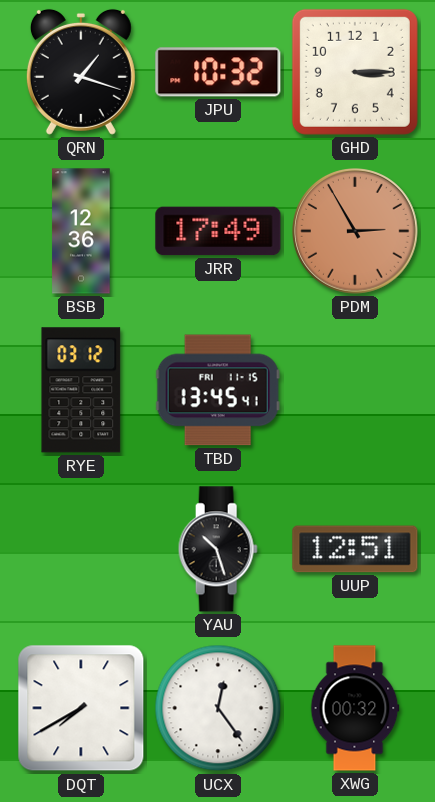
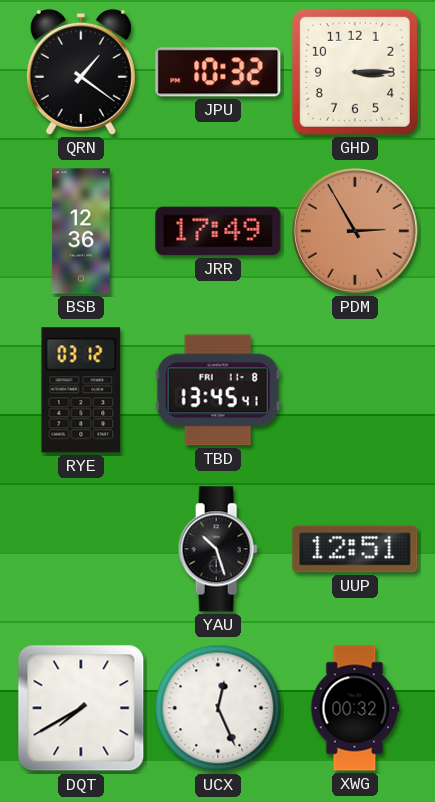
QRN: 1:18 -> 1:21
TBD date: FRI 11-15 -> FRI 11-8
UCX: 12:24 -> 12:26
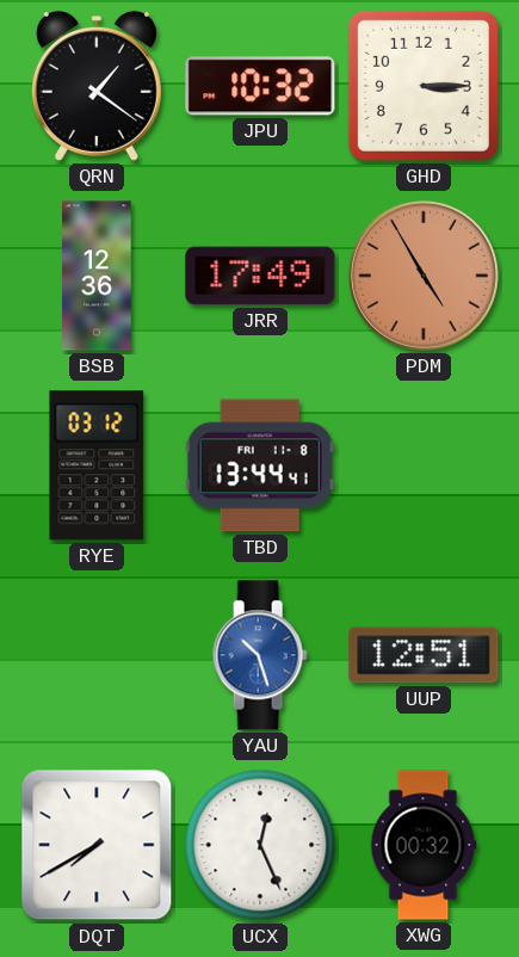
PDM: 2:55 -> 4:55
TBD: 13:45 -> 13:44
YAU dial: black -> blue
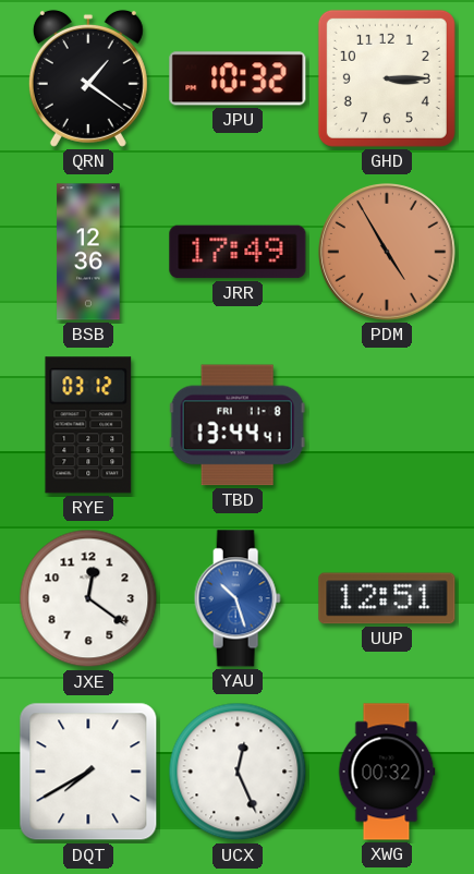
JXE: none -> 12:21
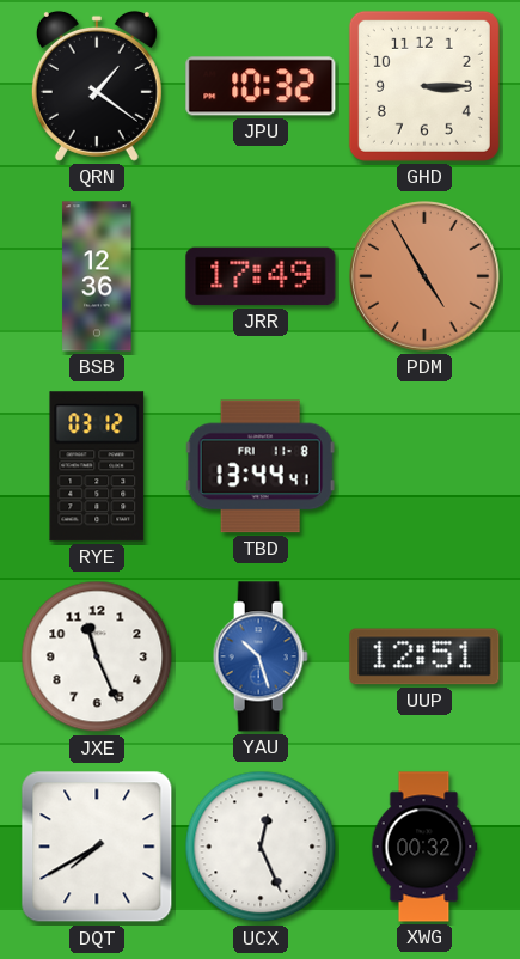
JXE: 12:21 -> 11:26
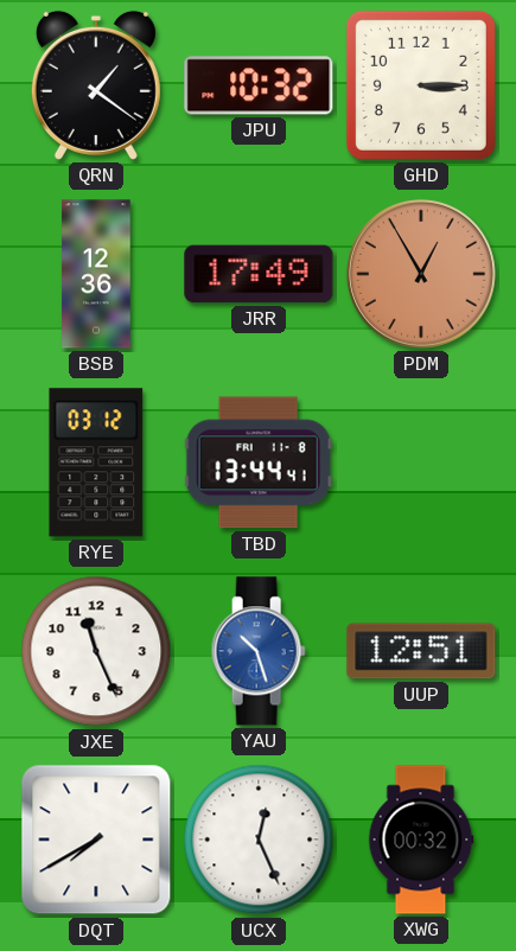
PDM: 4:55 -> 12:55
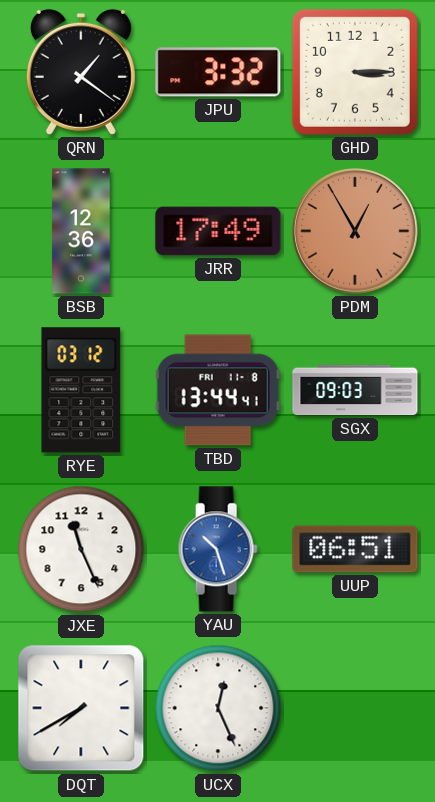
JPU: 10:32 -> 3:32
SGX: none -> 09:03
UUP: 12:51 -> 06:51
XWG: 00:32 -> none
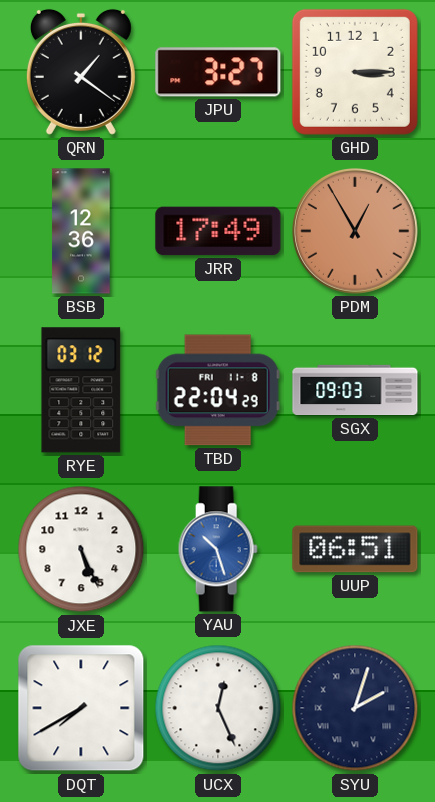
JPU: 3:32 -> 3:27
TBD: 13:44 -> 22:04
JXE: 11:26 -> 5:26
SYU: none -> 2:03
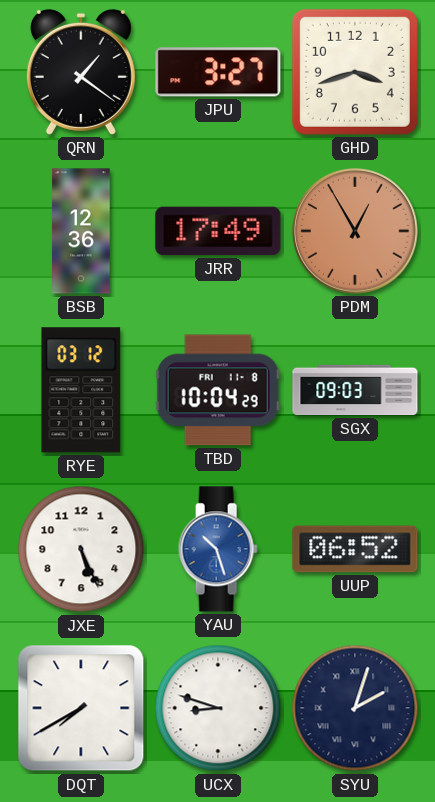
GHD: 3:15 -> 3:42
TBD: 22:04 -> 10:04
UUP: 06:51 -> 06:52
UCX: 12:26 -> 8:48
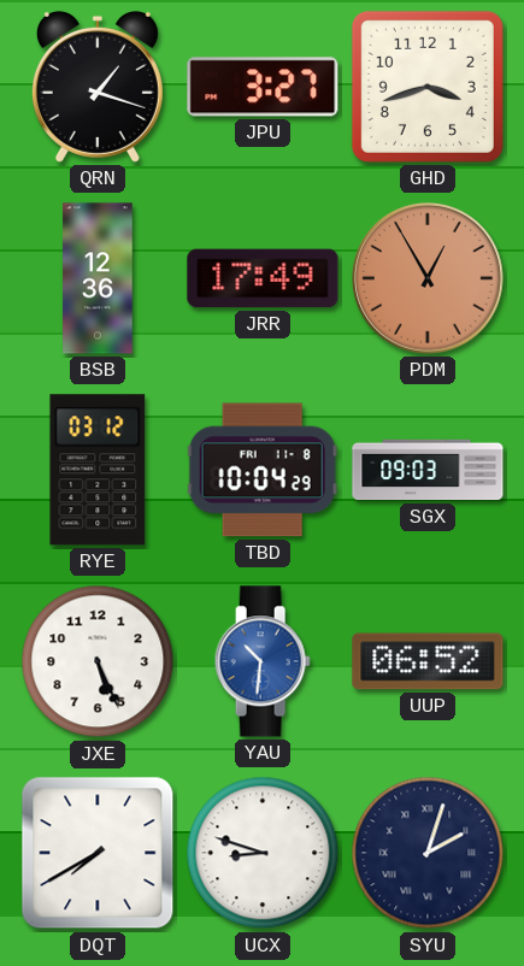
QRN: 1:21 -> 1:18
YAU: 10:27 -> 10:31
